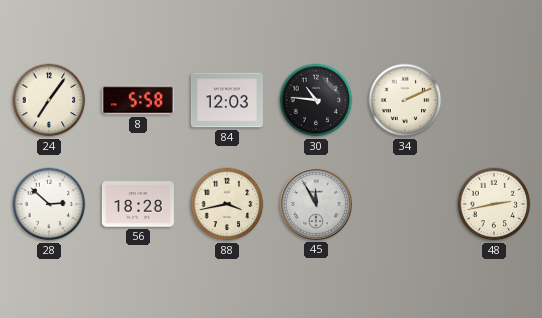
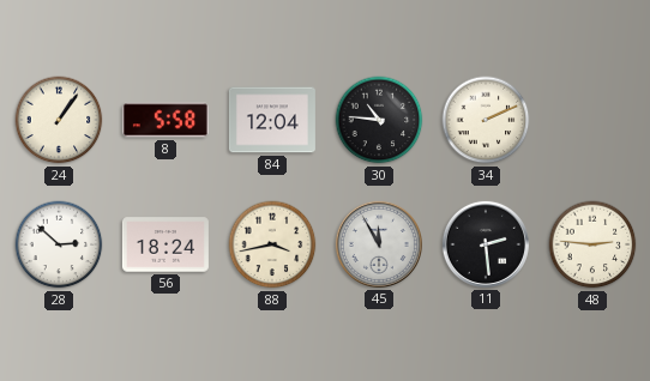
24: 7:06 -> 1:06
84: 12:03 -> 12:04
56: 18:28 -> 18:24
11: none -> 2:29
48: 2:43 -> 2:46
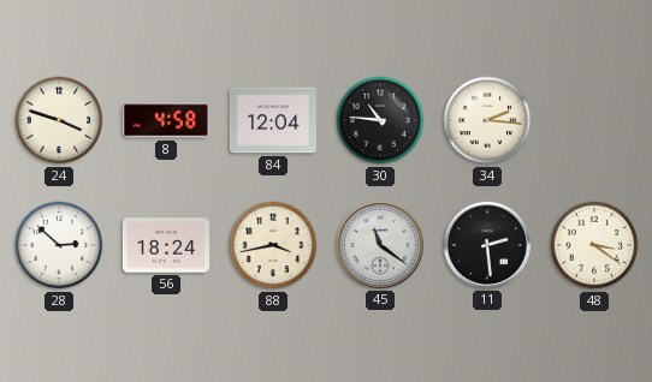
24: 1:06 -> 3:48
8: 5:58 -> 4:58
34: 2:11 -> 2:16
45: 11:55 -> 11:21
48: 2:46 -> 3:21
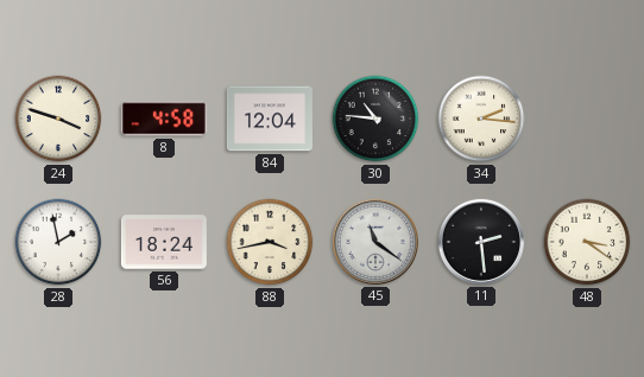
28: 2:52 -> 1:58
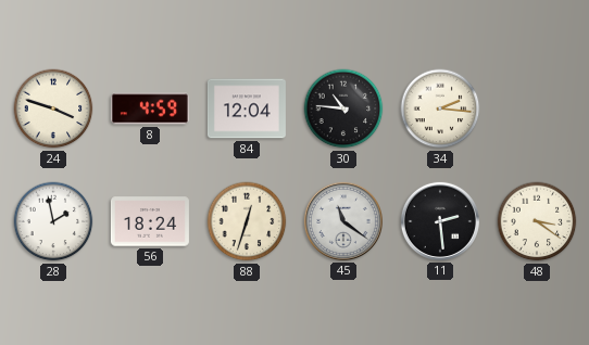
8: 4:58 -> 4:59
88: 3:43 -> 12:33
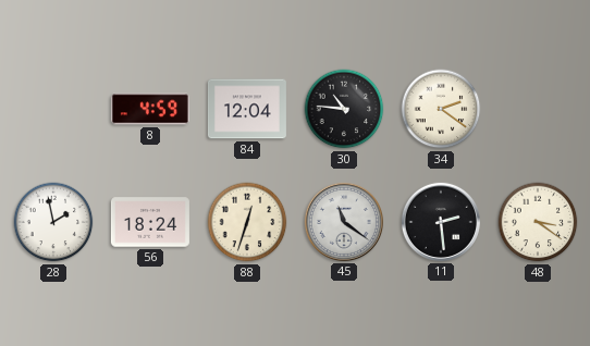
24: 3:48 -> none
34: 2:16 -> 2:21
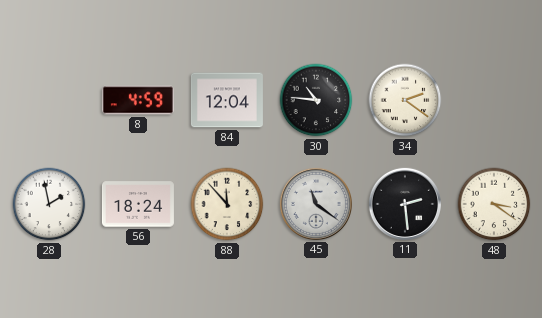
88: 12:33 -> 11:53
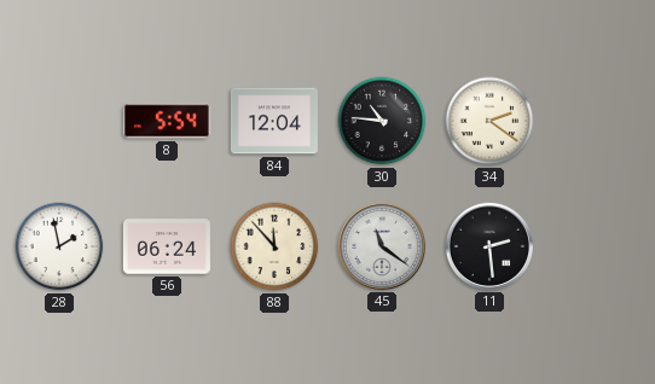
8: 4:59 -> 5:54
56: 18:24 -> 06:24
48: 3:21 -> none
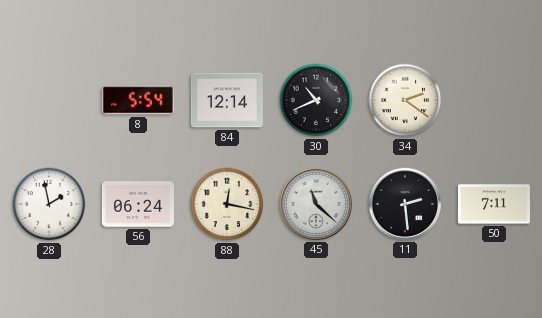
84: 12:04 -> 12:14
30: 10:46 -> 10:41
88: 11:53 -> 12:17
45: 11:21 -> 11:22
50: none -> 7:11
